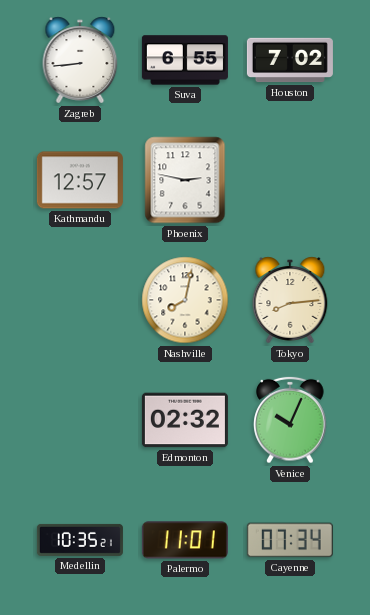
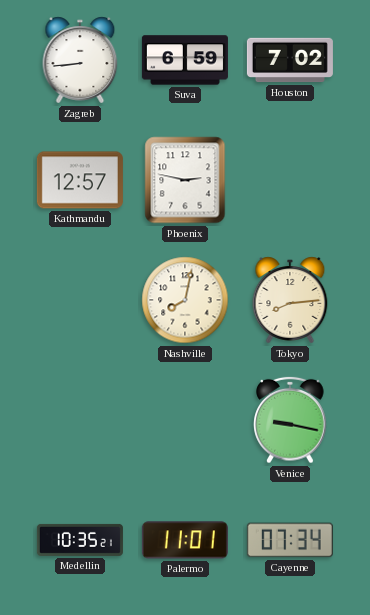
Suva: 6:55 -> 6:59
Edmonton: 02:32 -> none
Venice: 10:04 -> 9:17
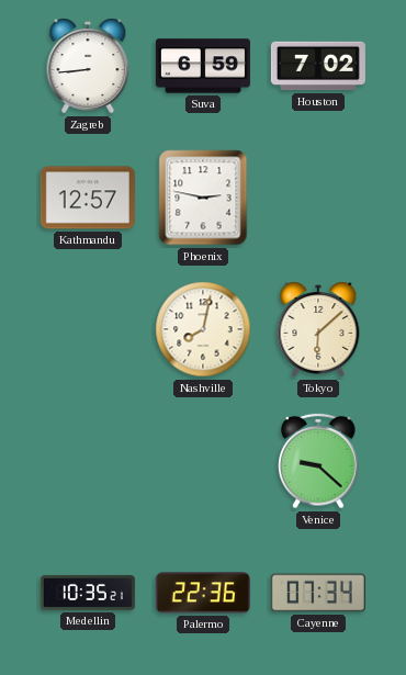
Tokyo: 8:14 -> 6:08
Venice: 9:17 -> 9:22
Palermo: 11:01 -> 22:36
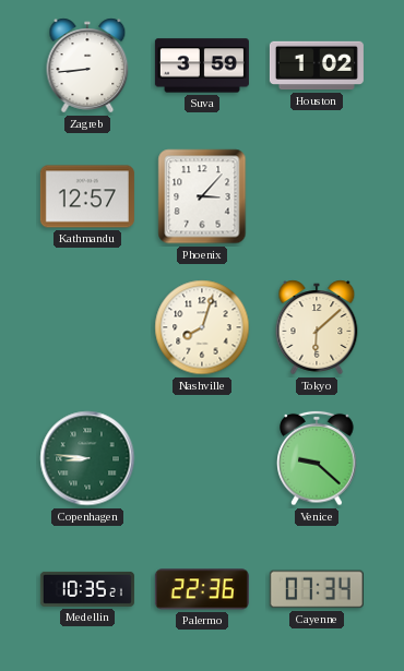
Suva: 6:59 -> 3:59
Houston: 7:02 -> 1:02
Phoenix: 2:47 -> 3:07
Nashville: 8:02 -> 8:03
Copenhagen: none -> 8:46
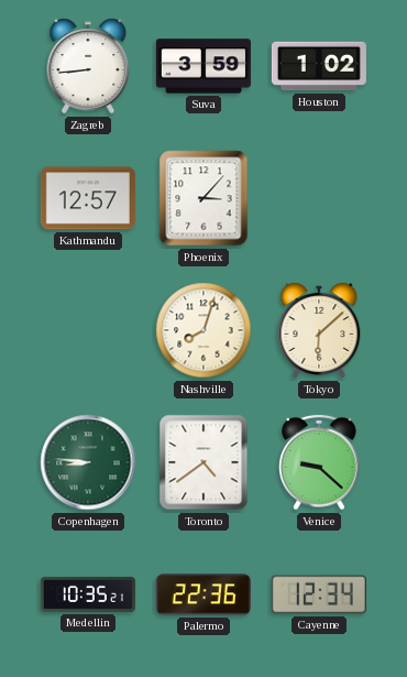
Toronto: none -> 4:39
Cayenne: 07:34 -> 12:34
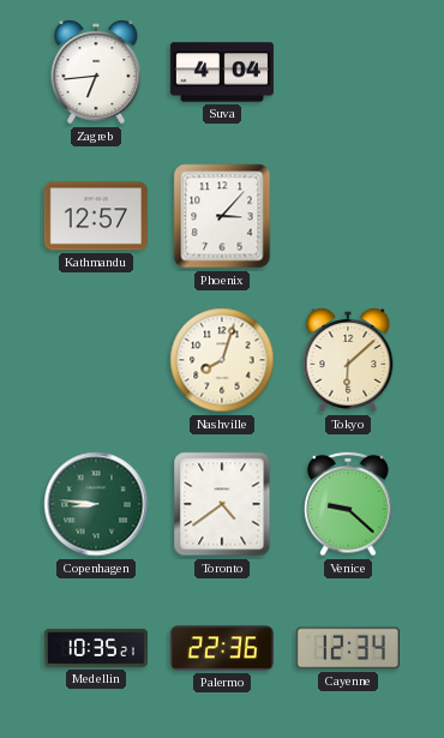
Zagreb: 8:44 -> 6:44
Suva: 3:59 -> 4:04
Houston: 1:02 -> none
